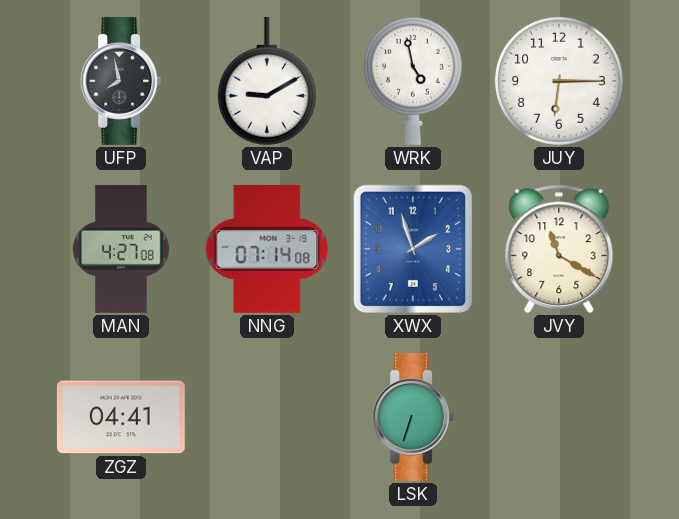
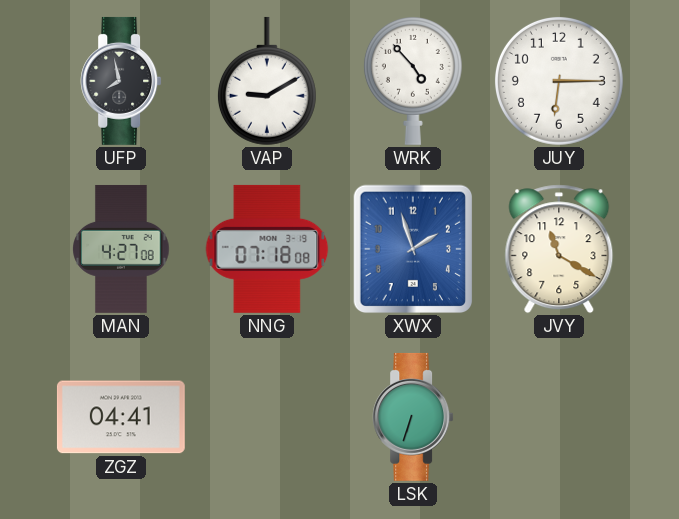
WRK: 4:58 -> 4:53
NNG: 07:14 -> 07:18
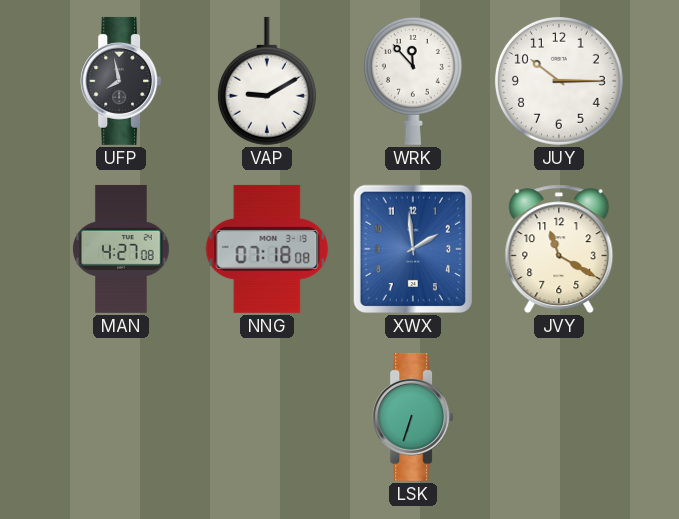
WRK: 4:53 -> 11:53
JUY: 6:15 -> 10:15
XWX: 1:57 -> 1:59
ZGZ: 04:41 -> none
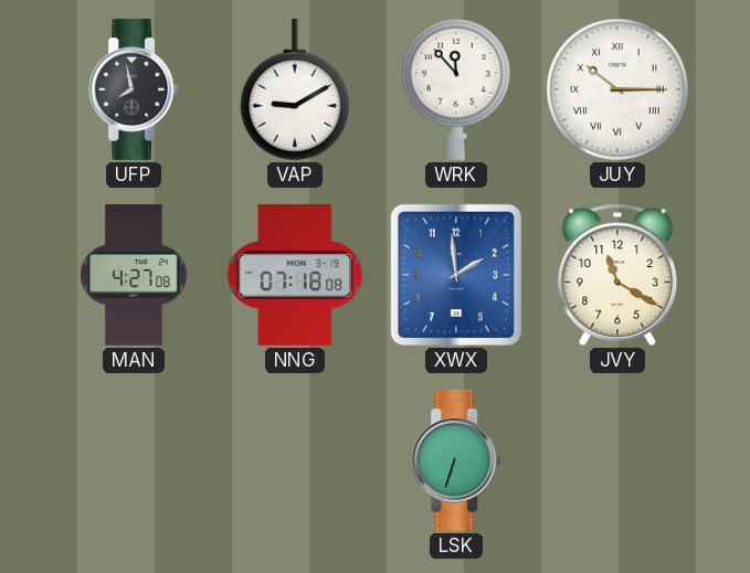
JUY numerals: Arabic -> Roman
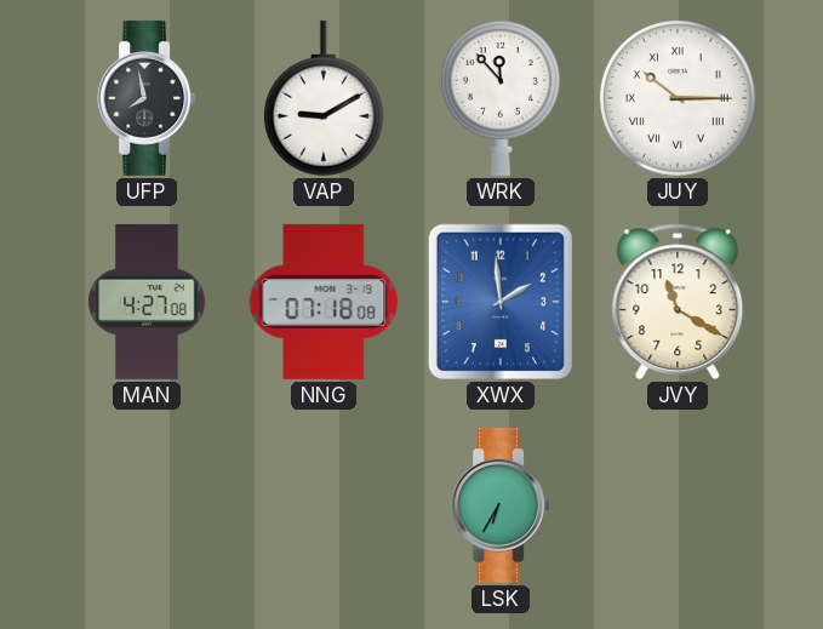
LSK: 6:33 -> 6:35
